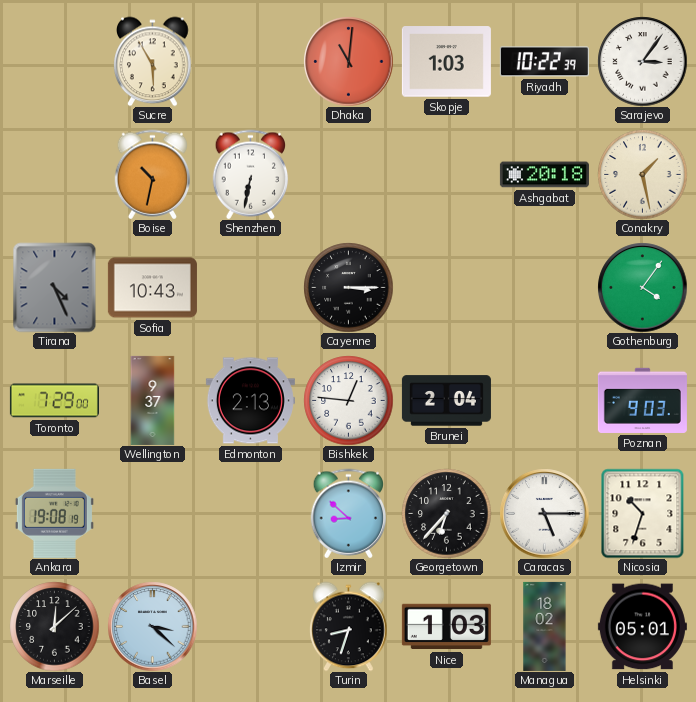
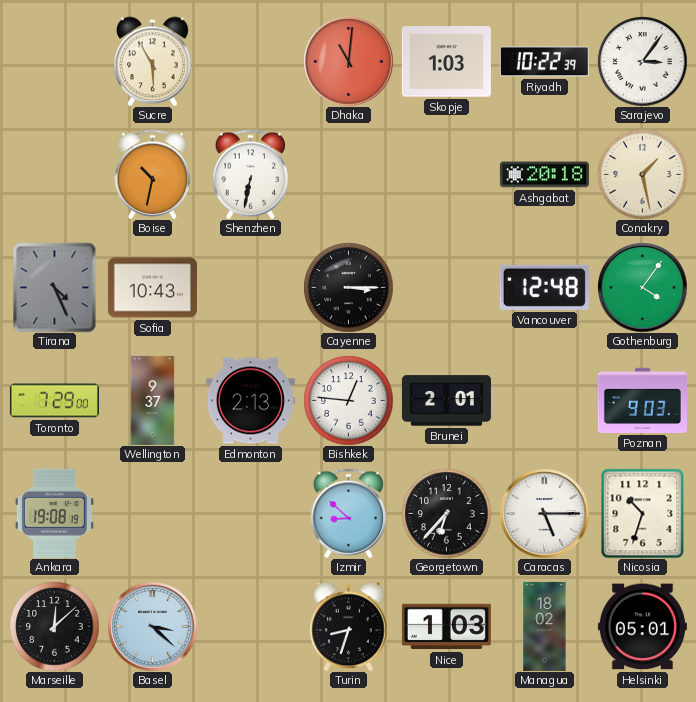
Vancouver: none -> 12:48
Brunei: 2:04 -> 2:01
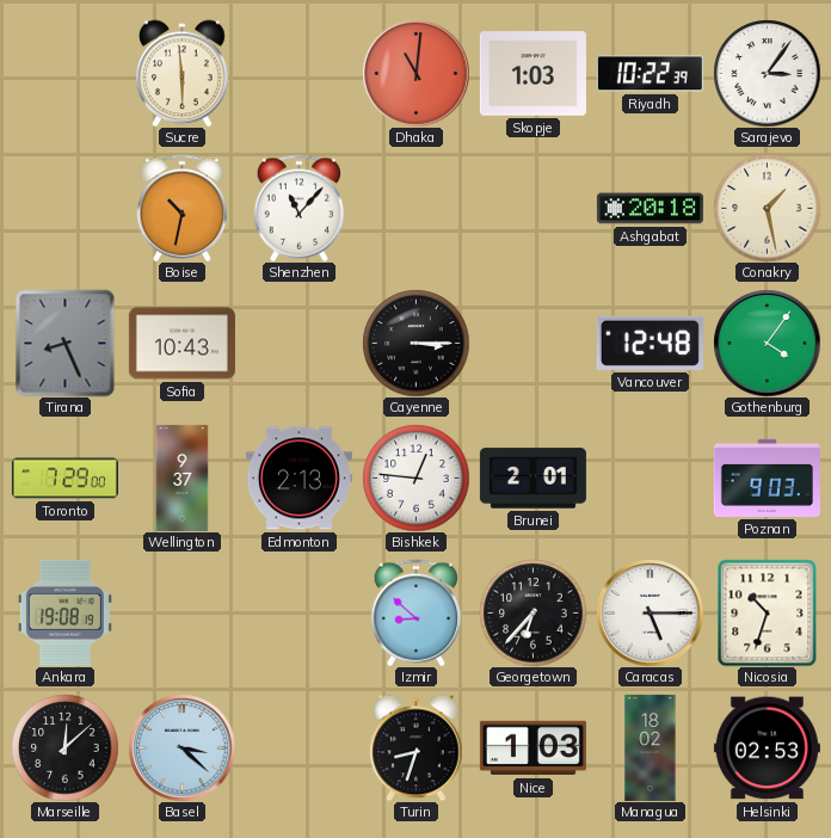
Sucre: 5:55 -> 5:59
Shenzhen: 6:32 -> 11:07
Tirana: 4:26 -> 8:26
Helsinki: 05:01 -> 02:53
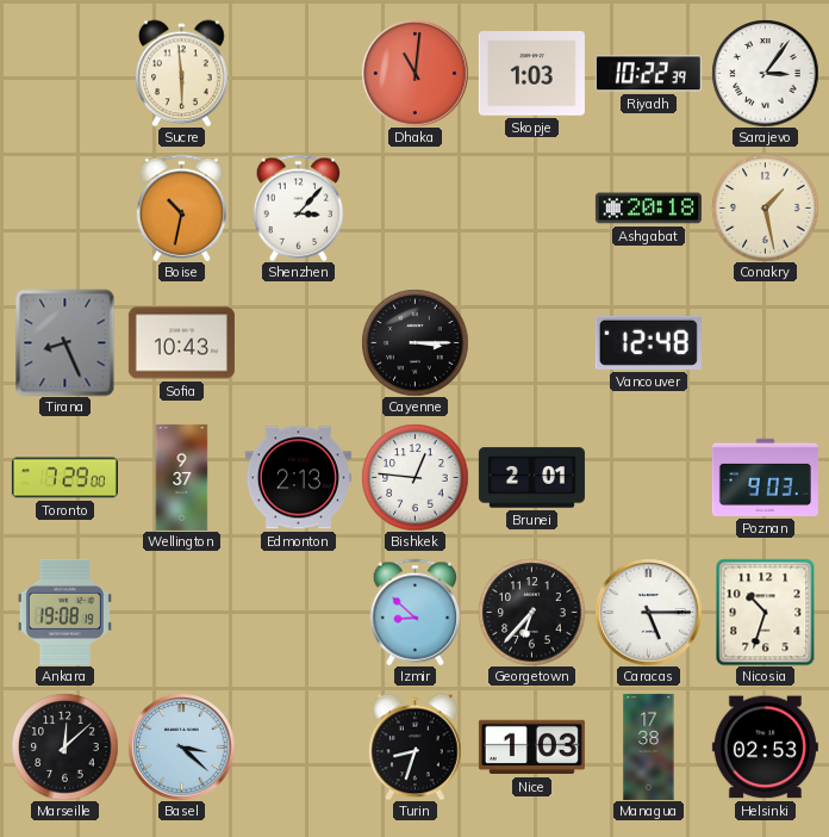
Shenzhen: 11:07 -> 3:07
Gothenburg: 4:06 -> none
Managua: 18:02 -> 17:38
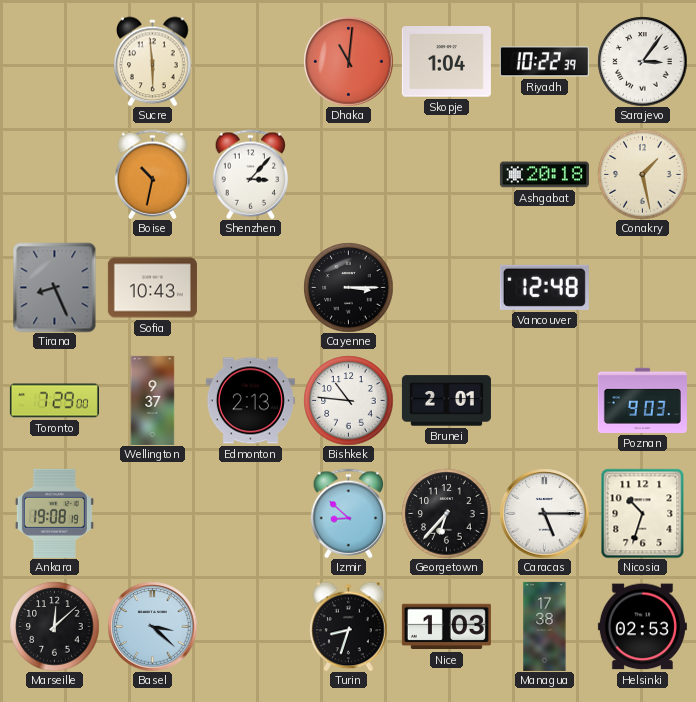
Skopje: 1:03 -> 1:04
Bishkek: 12:46 -> 10:46
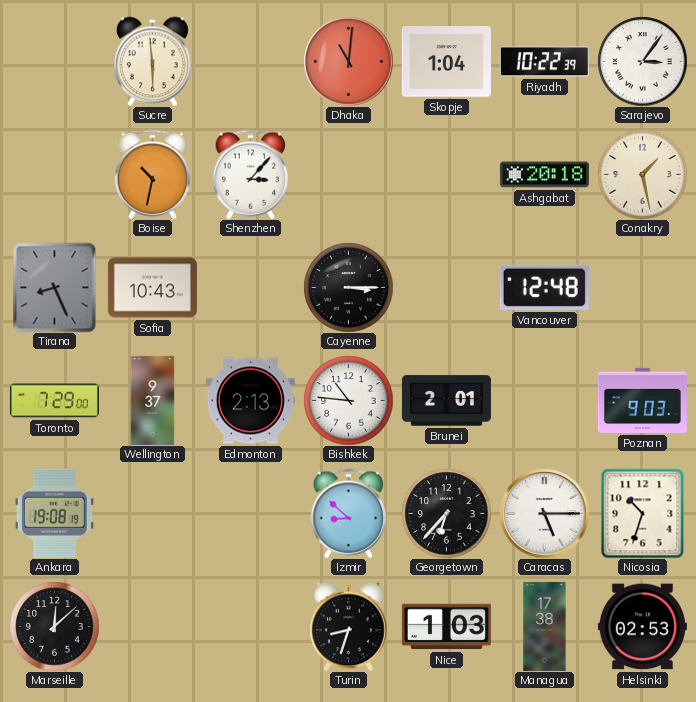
Basel: 3:22 -> none
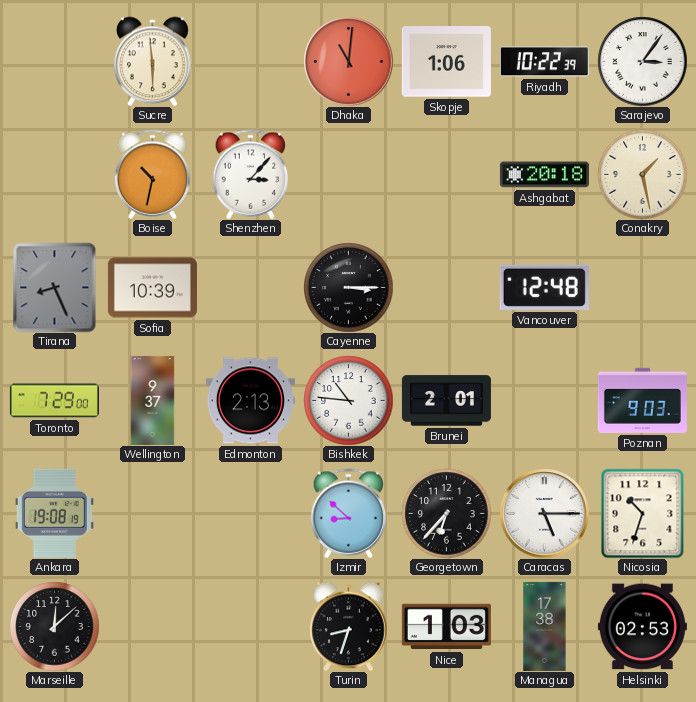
Skopje: 1:04 -> 1:06
Sofia: 10:43 -> 10:39
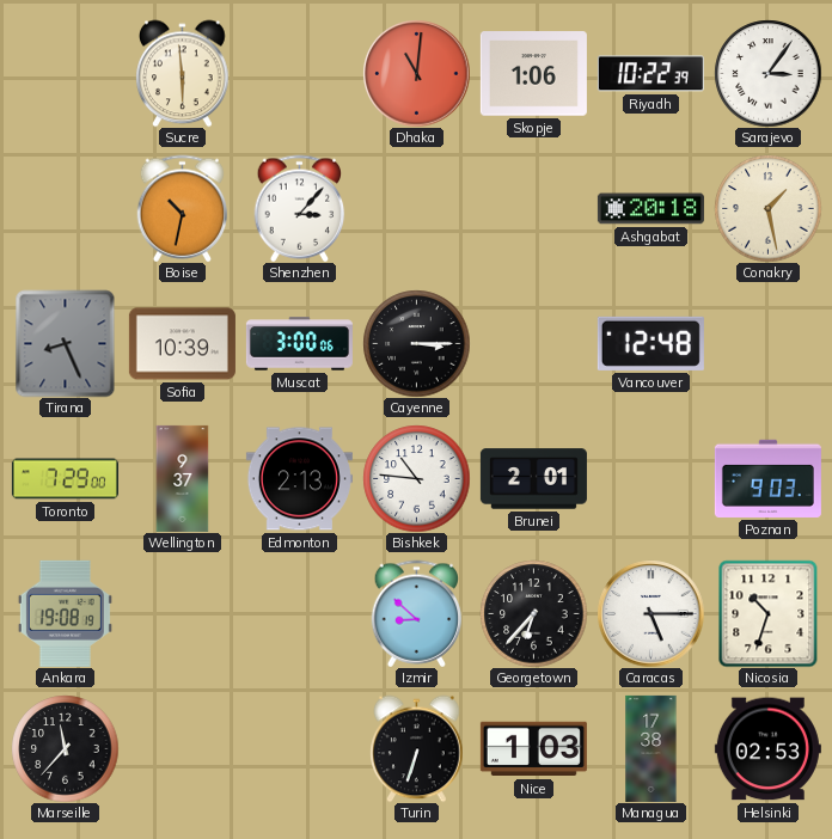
Muscat: none -> 3:00
Marseille: 12:08 -> 11:37
Turin: 8:33 -> 6:33
